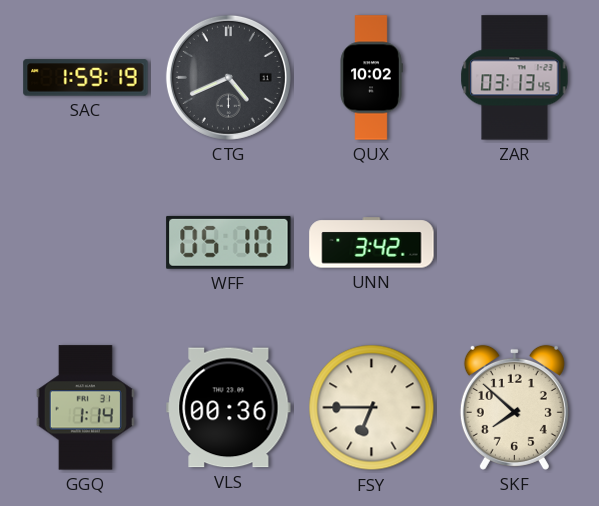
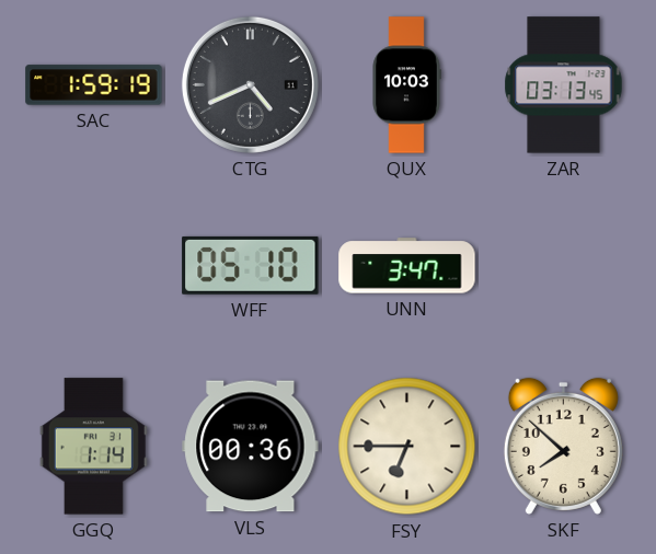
QUX: 10:02 -> 10:03
UNN: 3:42 -> 3:47
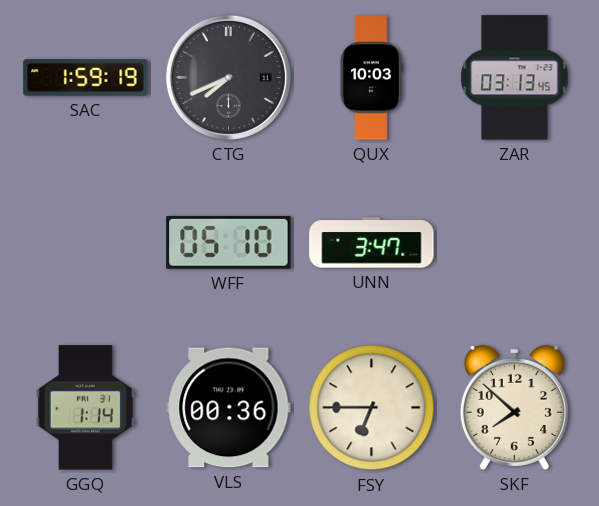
CTG: 4:41 -> 7:41
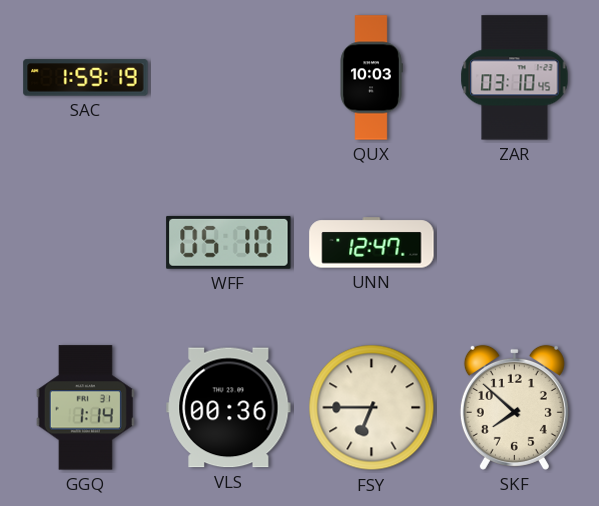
CTG: 7:41 -> none
ZAR: 03:13 -> 03:10
UNN: 3:47 -> 12:47
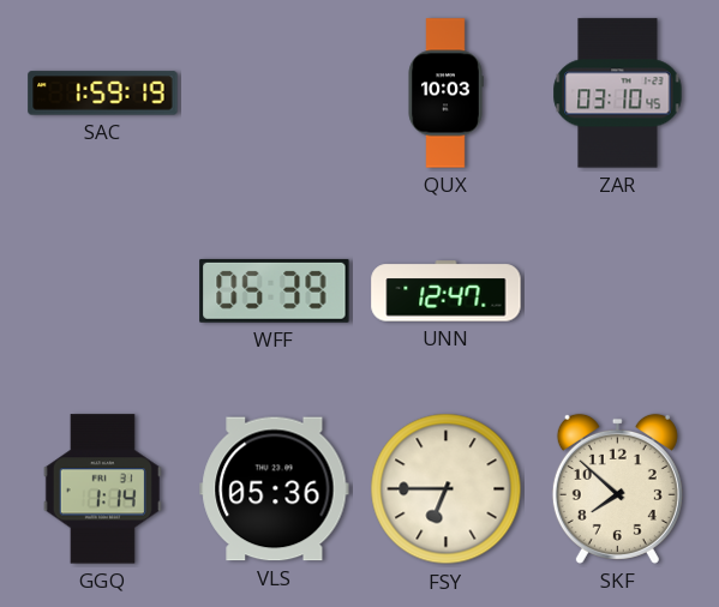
WFF: 05:10 -> 05:39
VLS: 00:36 -> 05:36
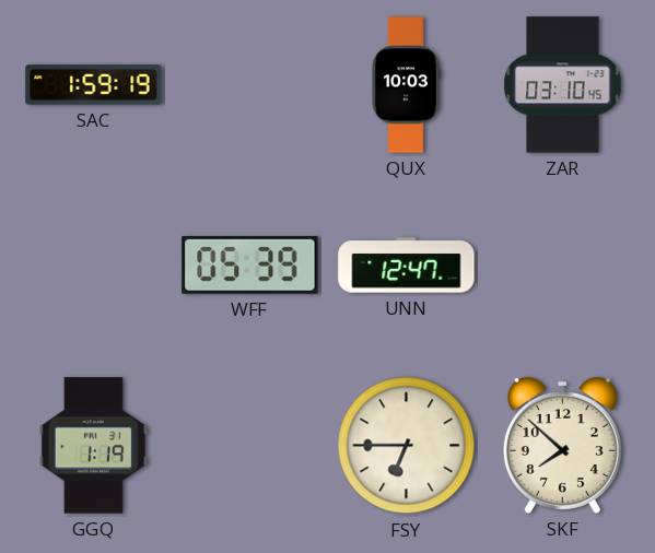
GGQ: 1:14 -> 1:19
VLS: 05:36 -> none
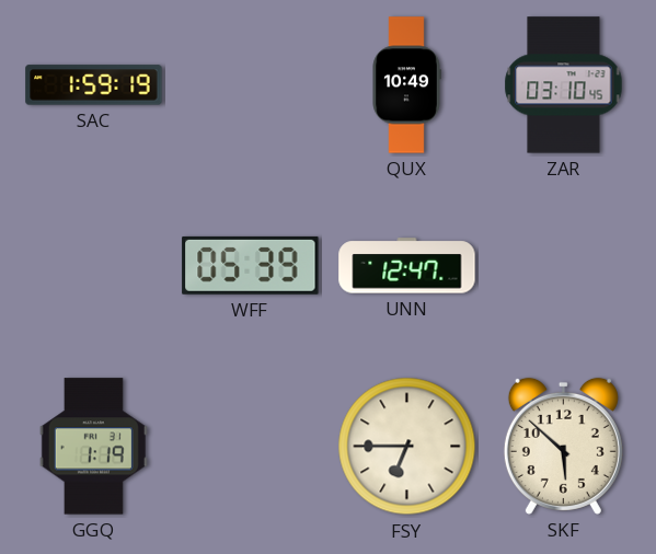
QUX: 10:03 -> 10:49
SKF: 7:52 -> 5:52
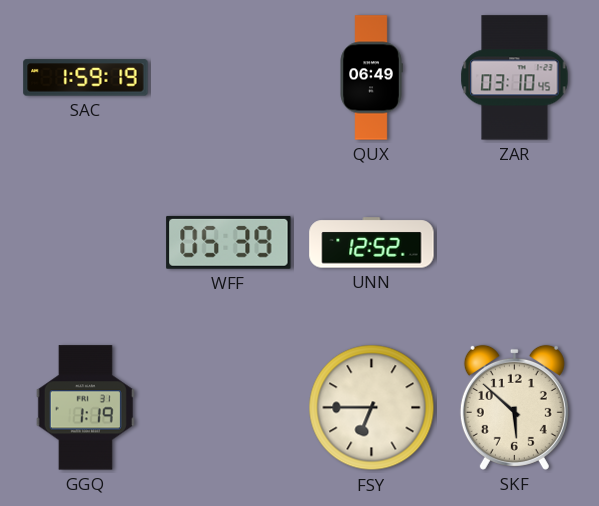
QUX: 10:49 -> 06:49
UNN: 12:47 -> 12:52
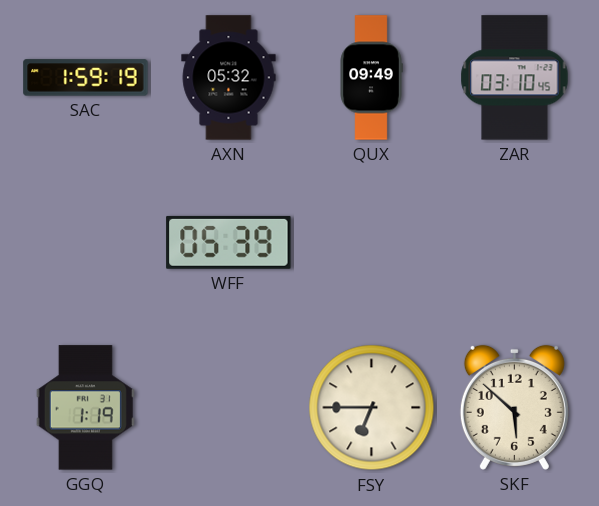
AXN: none -> 05:32
QUX: 06:49 -> 09:49
UNN: 12:52 -> none
